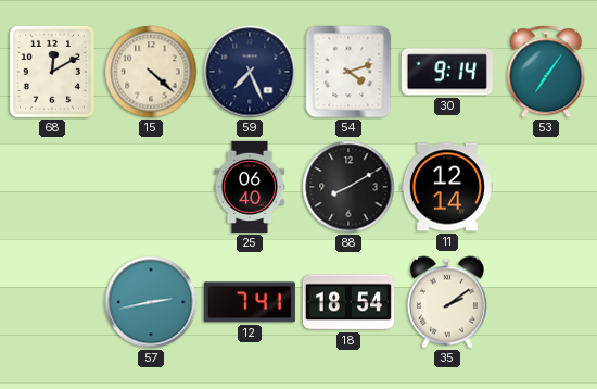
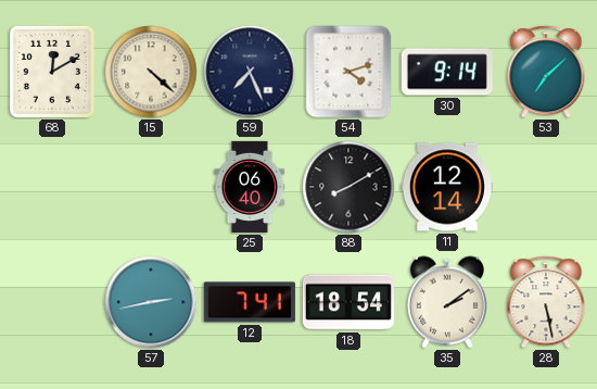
53: 7:06 -> 7:08
28: none -> 5:28
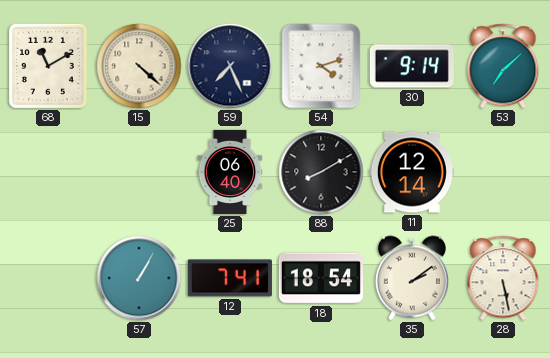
68: 12:10 -> 11:10
57: 2:43 -> 1:05
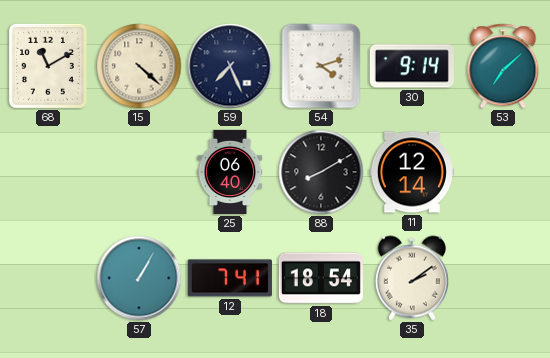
28: 5:28 -> none
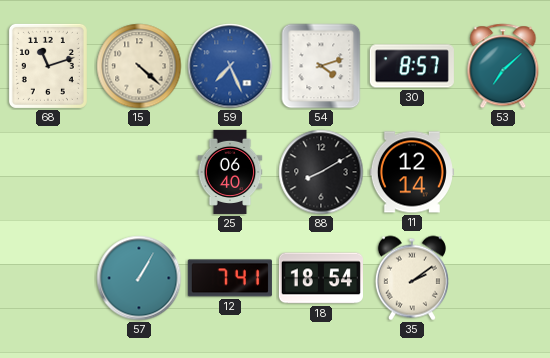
68: 11:10 -> 11:12
59 dial: navy -> blue
30: 9:14 -> 8:57
